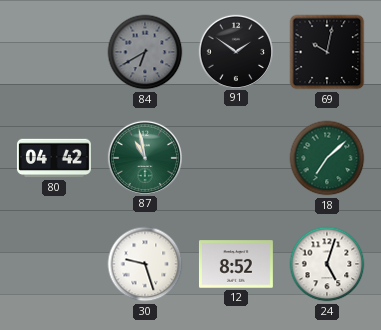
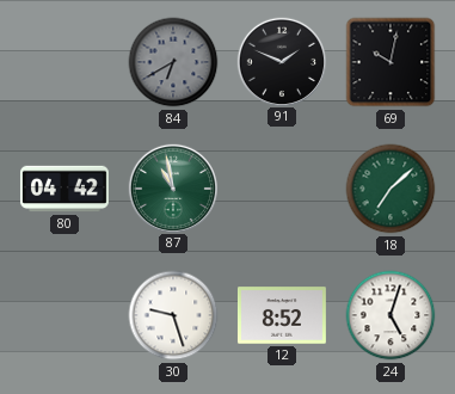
91: 1:51 -> 1:49
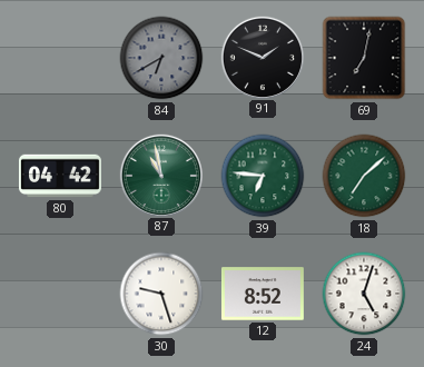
69: 10:02 -> 7:02
39: none -> 6:46
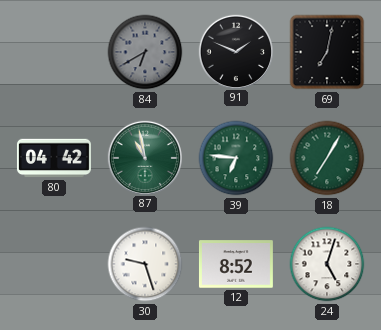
18: 7:08 -> 7:05
